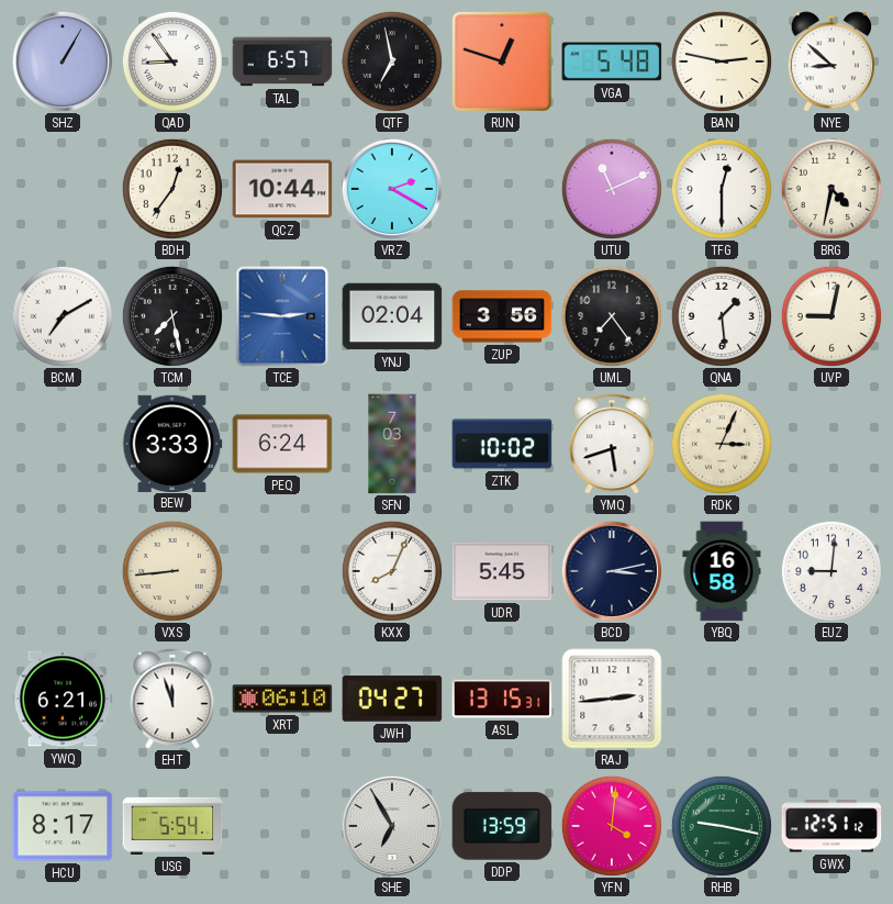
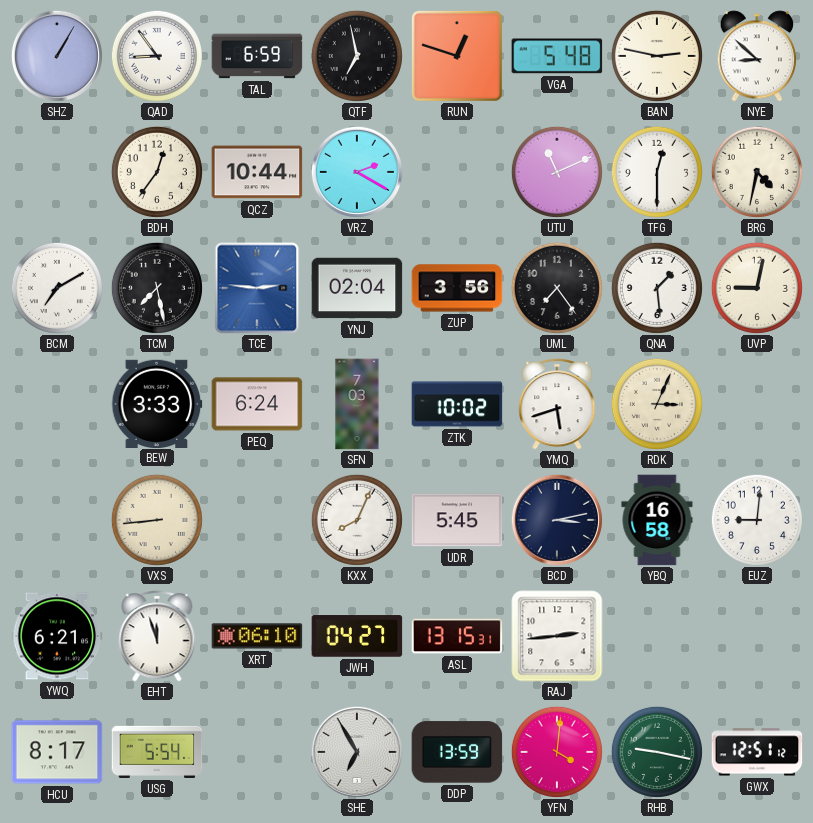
TAL: 6:57 -> 6:59
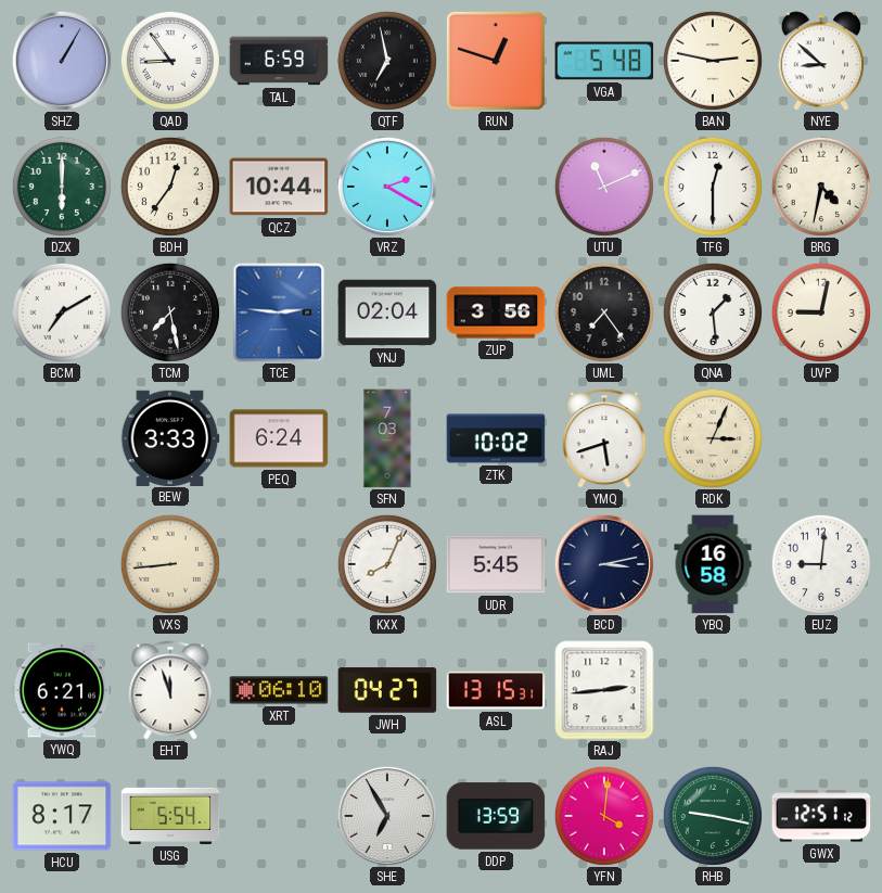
DZX: none -> 6:00
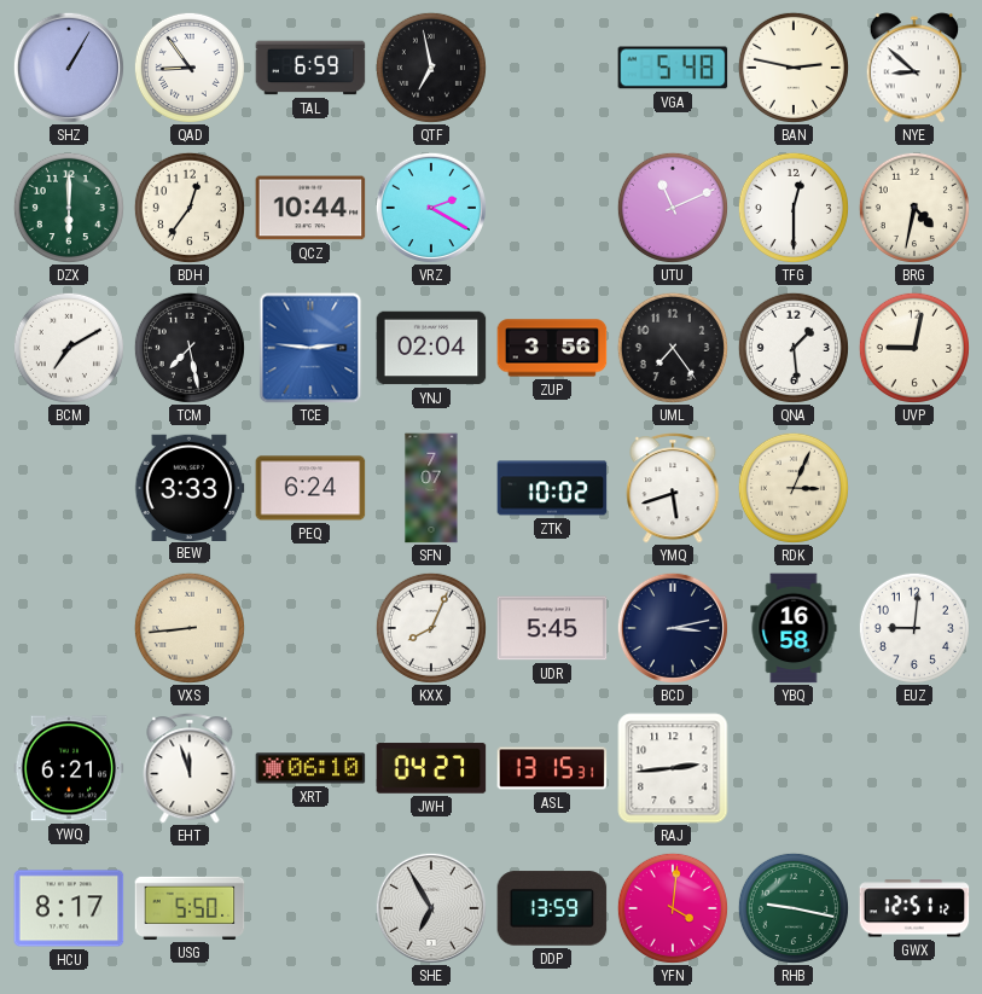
RUN: 12:48 -> none
SFN: 7:03 -> 7:07
USG: 5:54 -> 5:50
